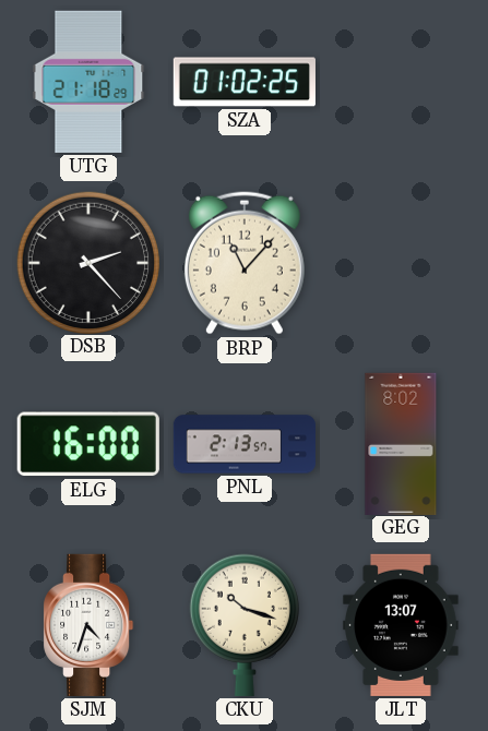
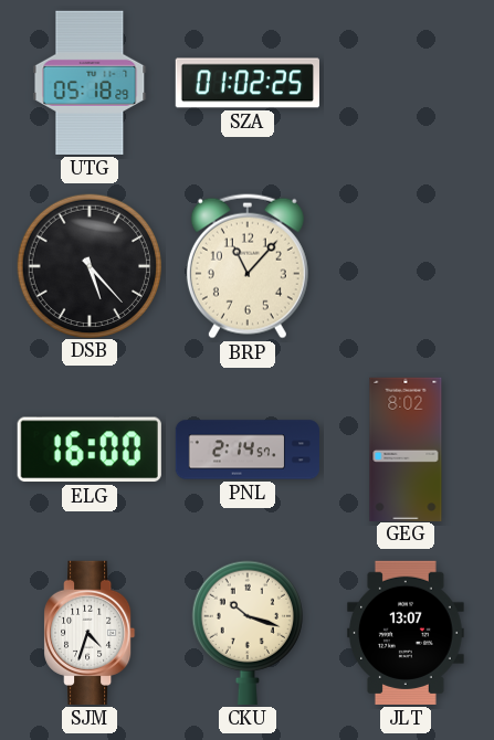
UTG: 21:18 -> 05:18
DSB: 2:23 -> 5:23
PNL: 2:13 -> 2:14
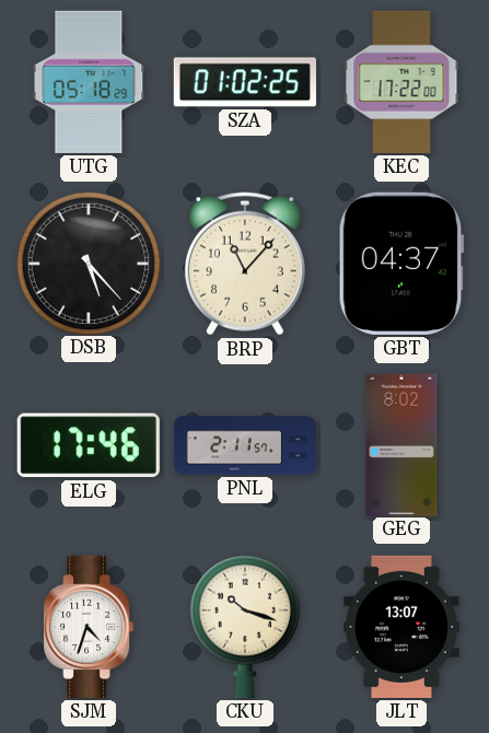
KEC: none -> 17:22
GBT: none -> 04:37
ELG: 16:00 -> 17:46
PNL: 2:14 -> 2:11
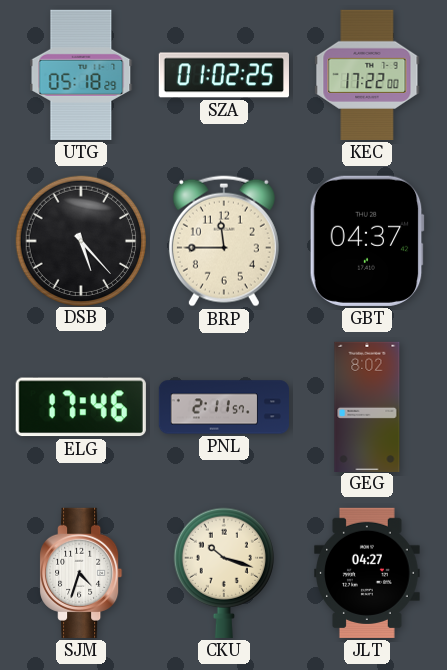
BRP: 11:07 -> 11:45
JLT: 13:07 -> 04:27
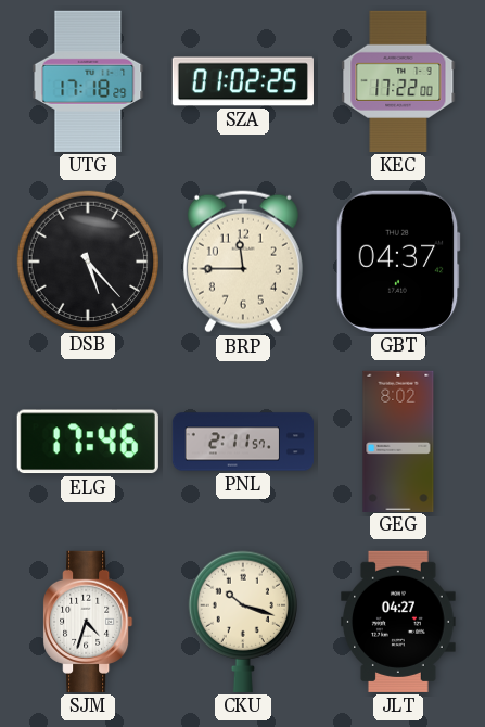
UTG: 05:18 -> 17:18
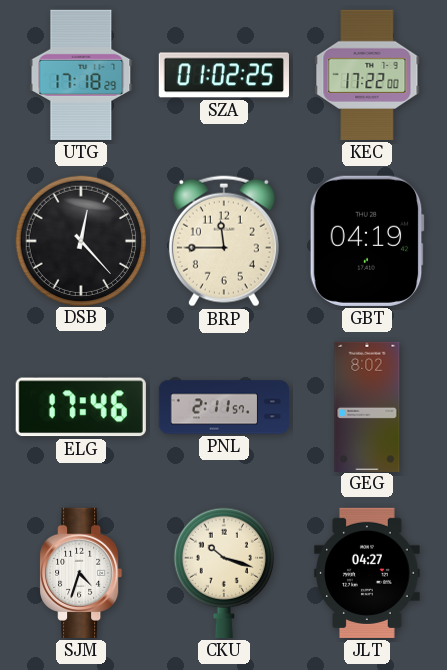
DSB: 5:23 -> 12:23
GBT: 04:37 -> 04:19
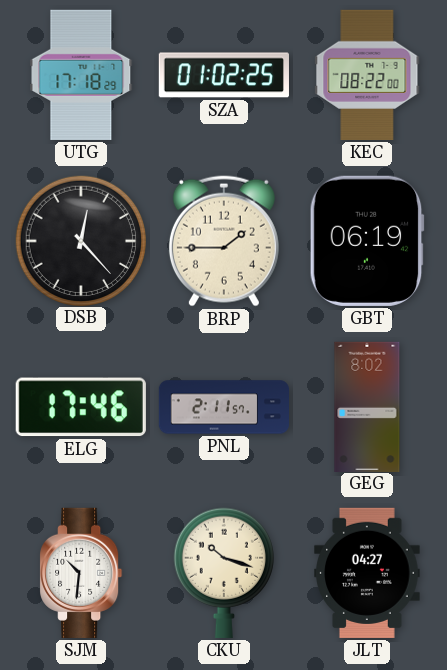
KEC: 17:22 -> 08:22
BRP: 11:45 -> 1:45
GBT: 04:19 -> 06:19
SJM: 4:33 -> 10:31
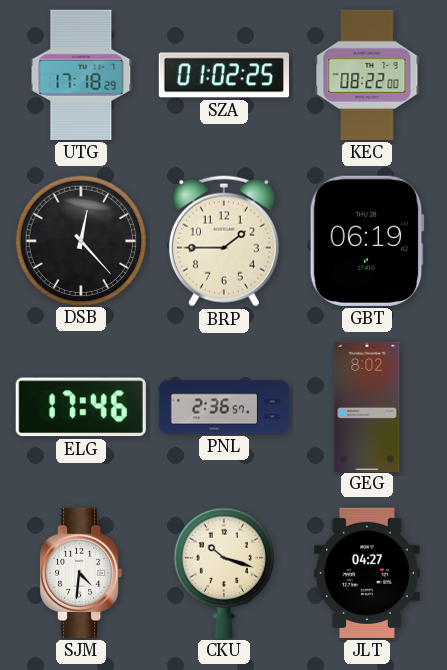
PNL: 2:11 -> 2:36
SJM: 10:31 -> 4:31
